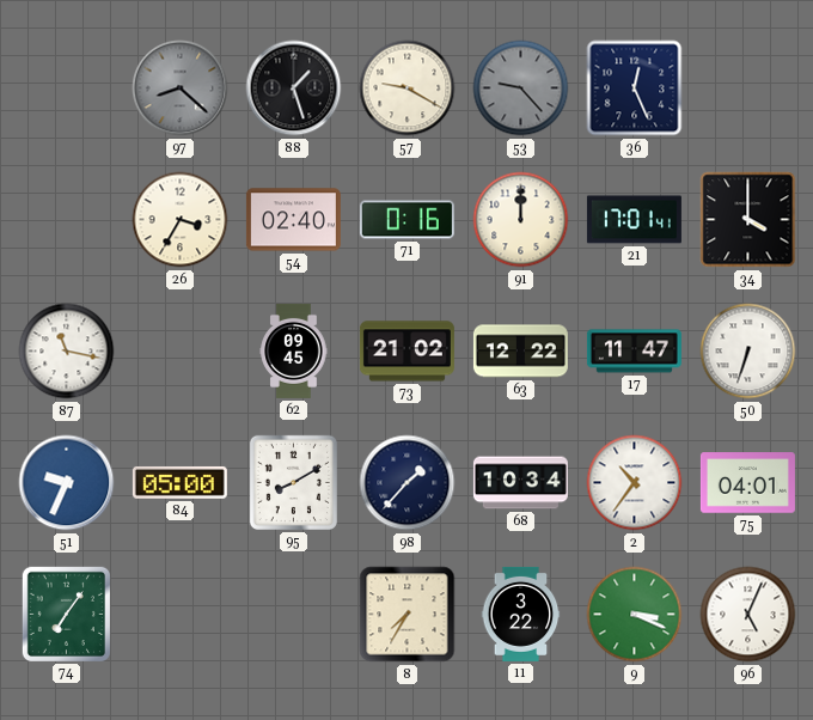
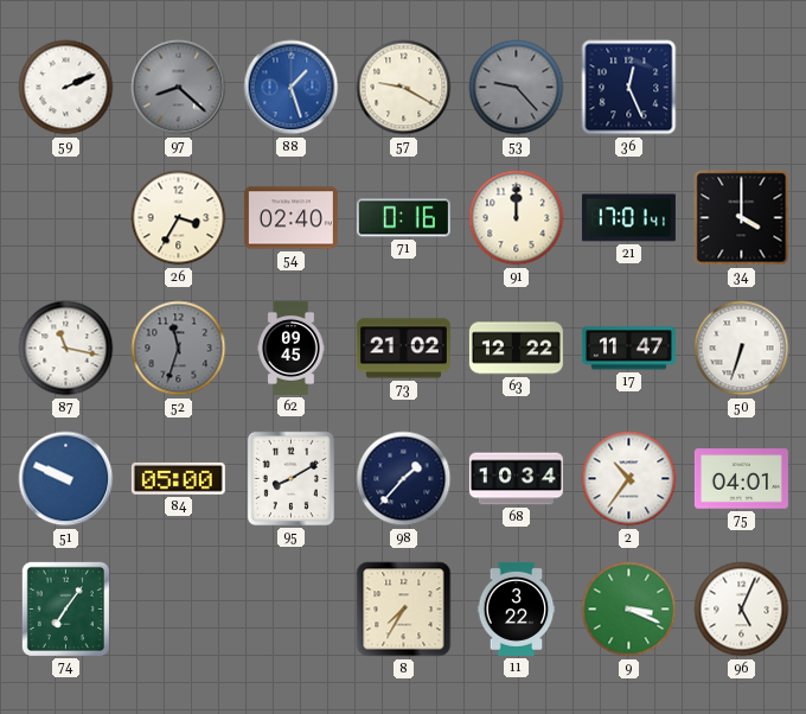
59: none -> 2:11
88 dial: black -> blue
52: none -> 11:33
51: 9:34 -> 9:49
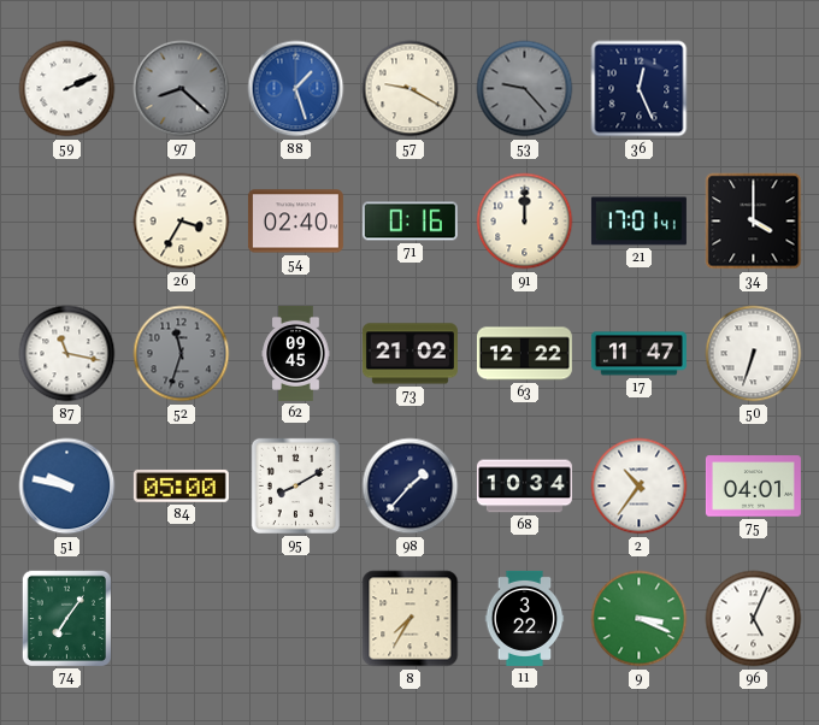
51: 9:49 -> 9:47
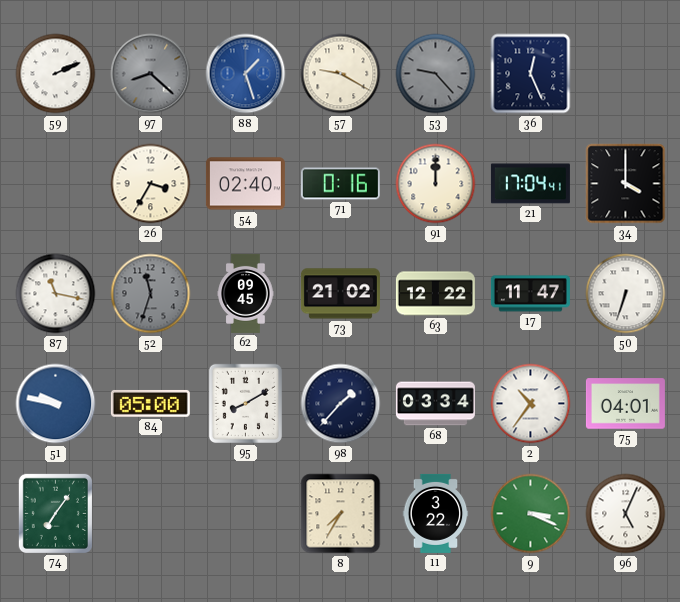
21: 17:01 -> 17:04
68: 10:34 -> 03:34
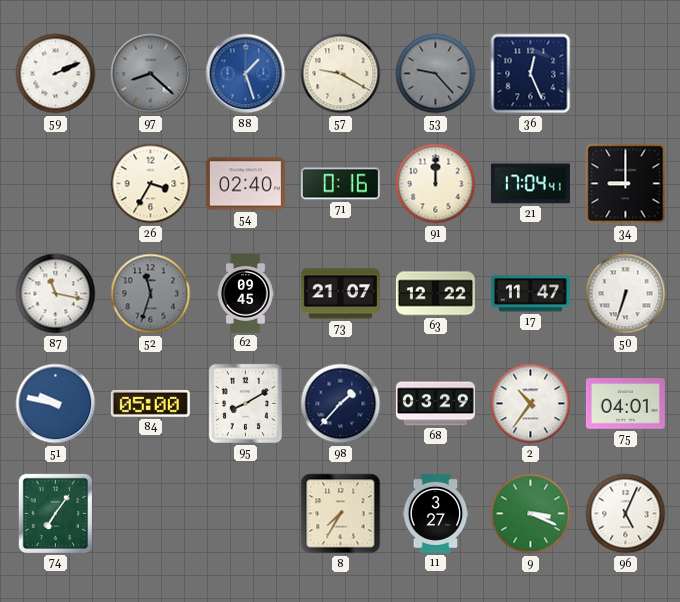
34: 4:00 -> 9:00
73: 21:02 -> 21:07
68: 03:34 -> 03:29
11: 3:22 -> 3:27
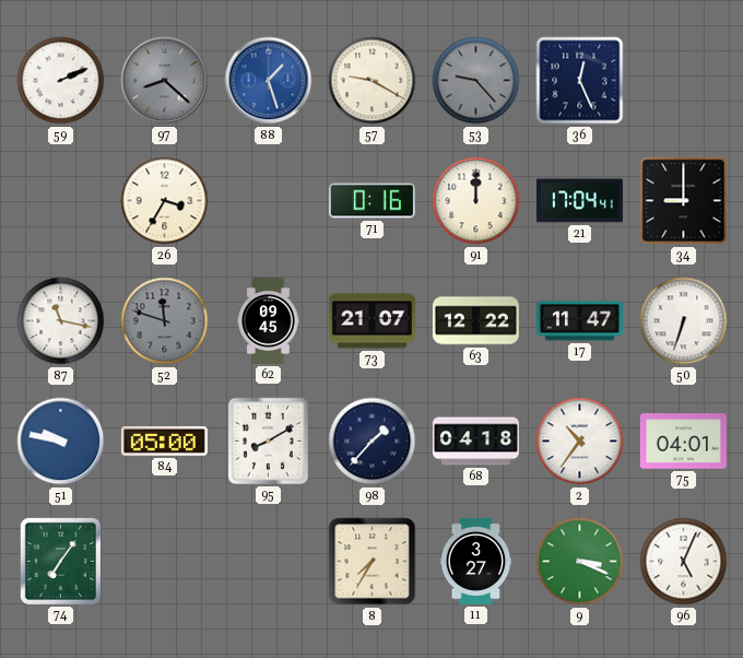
54: 02:40 -> none
52: 11:33 -> 11:48
68: 03:29 -> 04:18
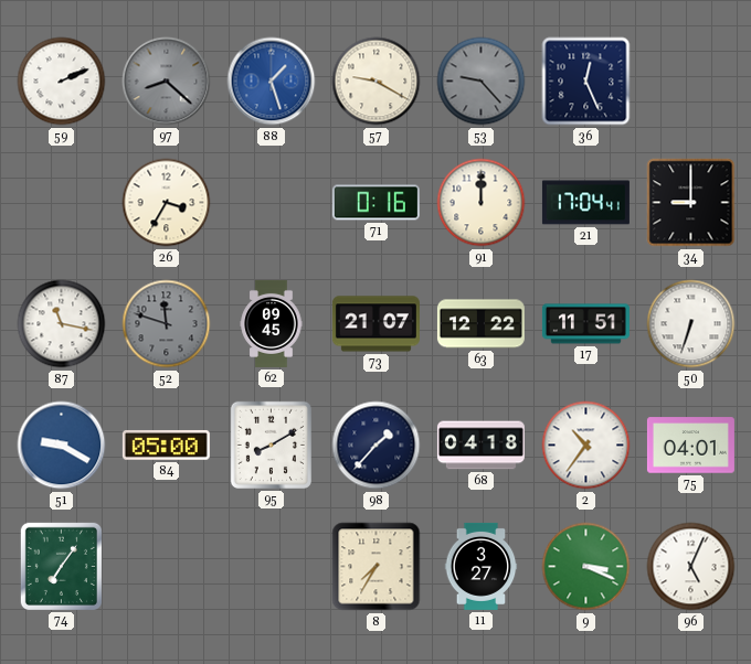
17: 11:47 -> 11:51
51: 9:47 -> 9:20
